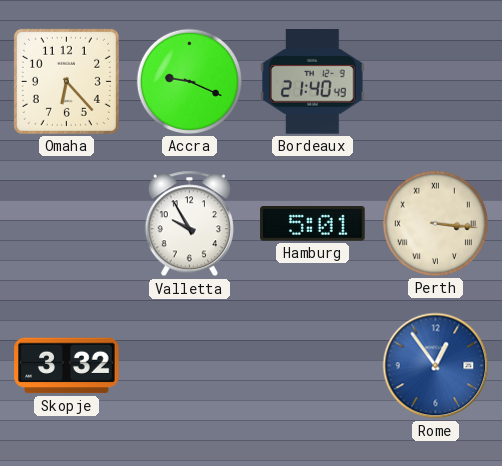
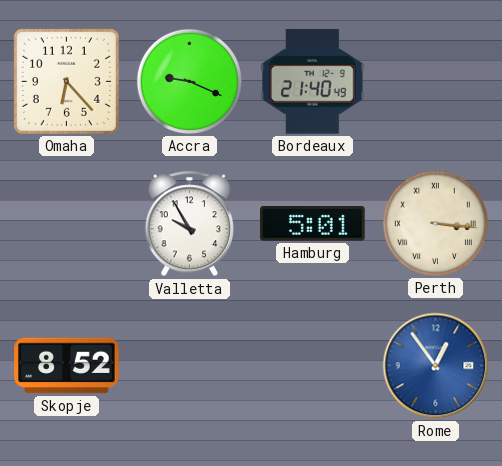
Skopje: 3:32 -> 8:52
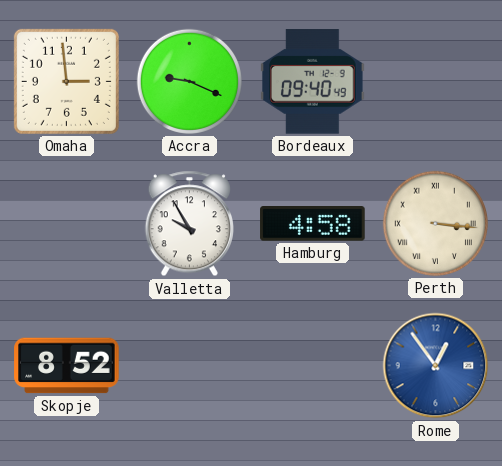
Omaha: 6:23 -> 2:59
Bordeaux: 21:40 -> 09:40
Hamburg: 5:01 -> 4:58
